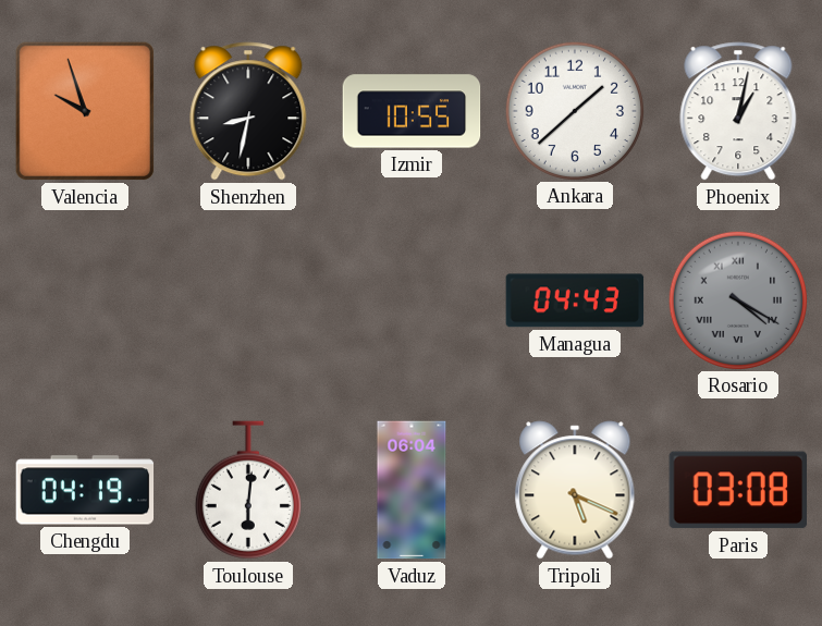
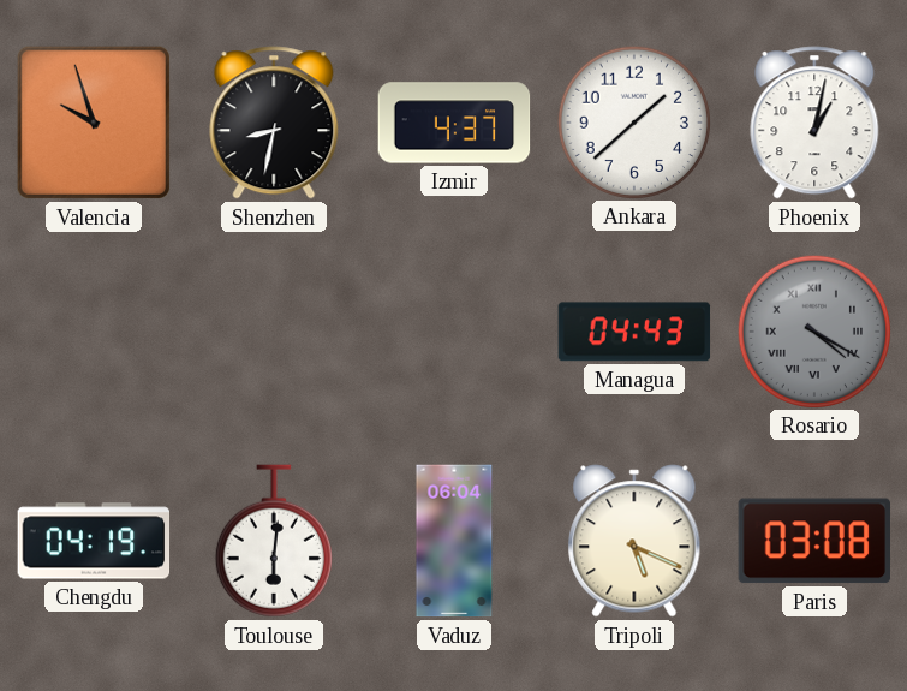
Izmir: 10:55 -> 4:37
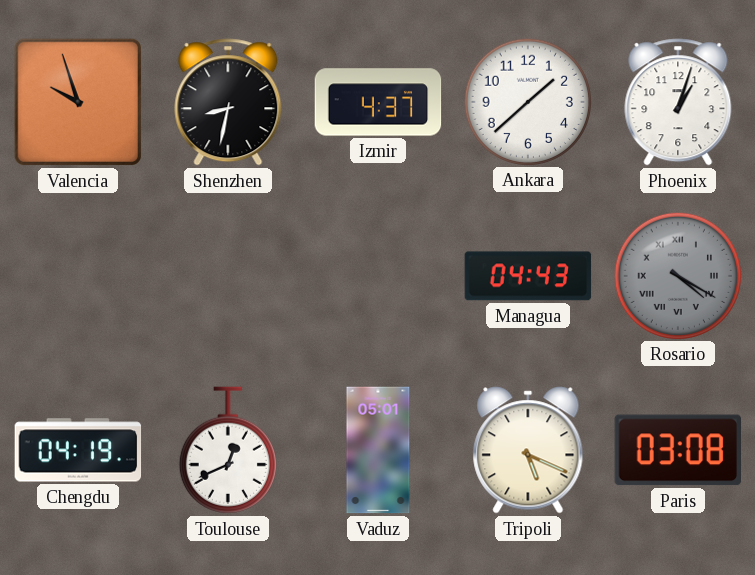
Phoenix: 1:02 -> 1:03
Toulouse: 6:01 -> 12:41
Vaduz: 06:04 -> 05:01
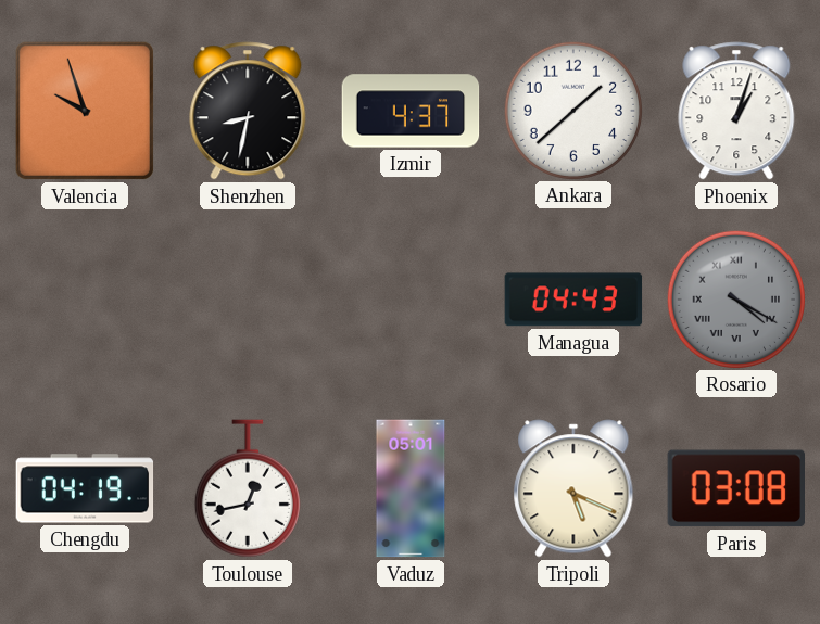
Toulouse: 12:41 -> 12:43
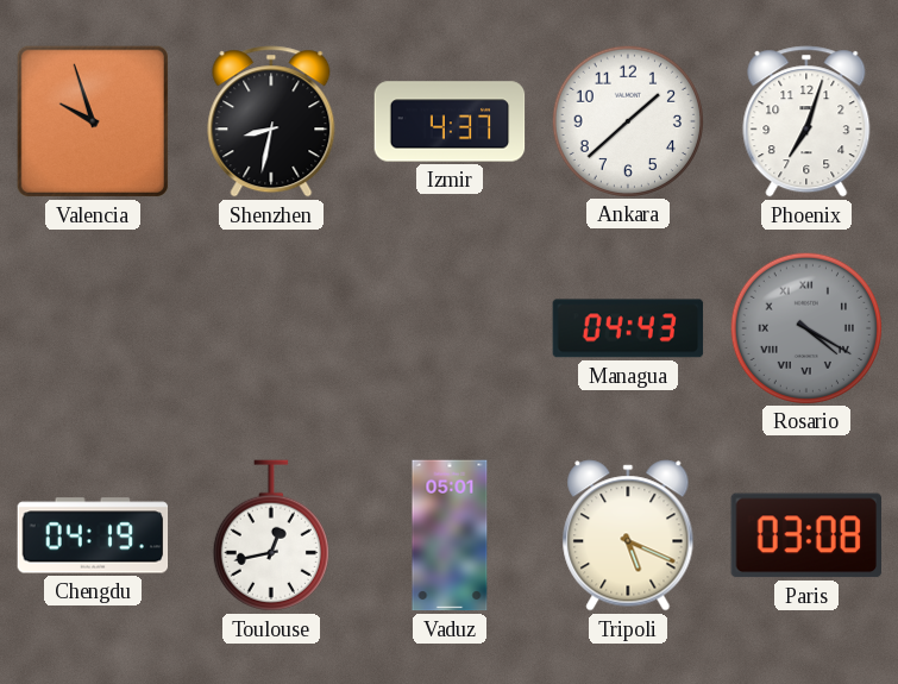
Phoenix: 1:03 -> 7:03
